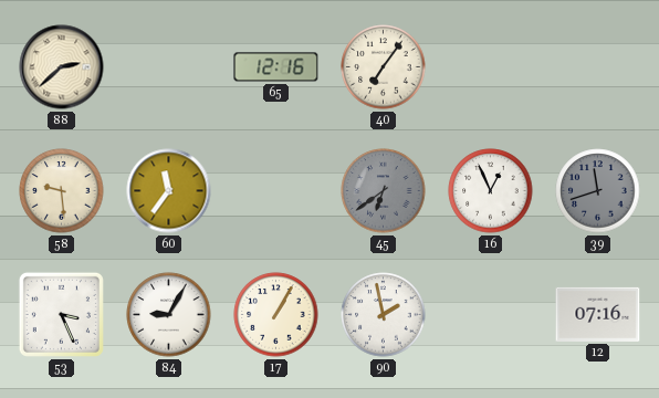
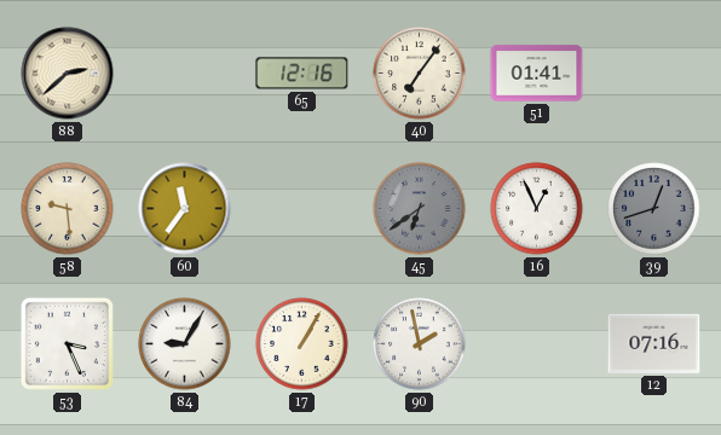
51: none -> 01:41
39: 11:42 -> 12:42
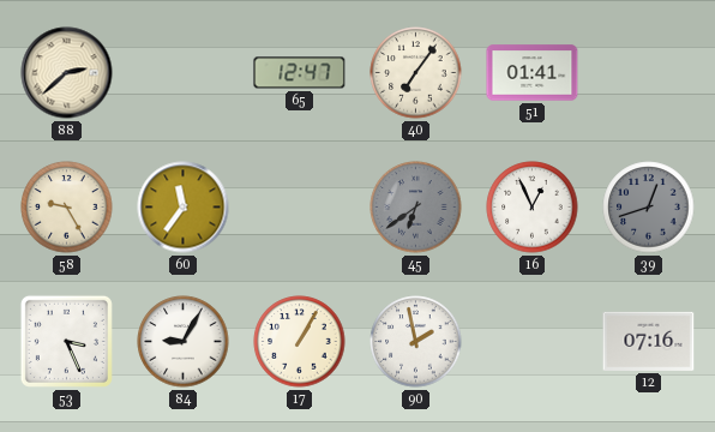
65: 12:16 -> 12:47
58: 9:29 -> 9:25
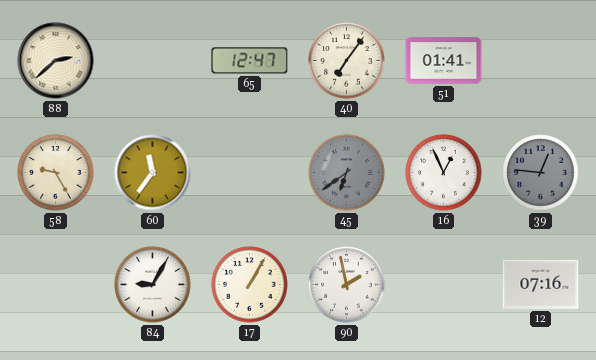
39: 12:42 -> 12:46
53: 3:26 -> none
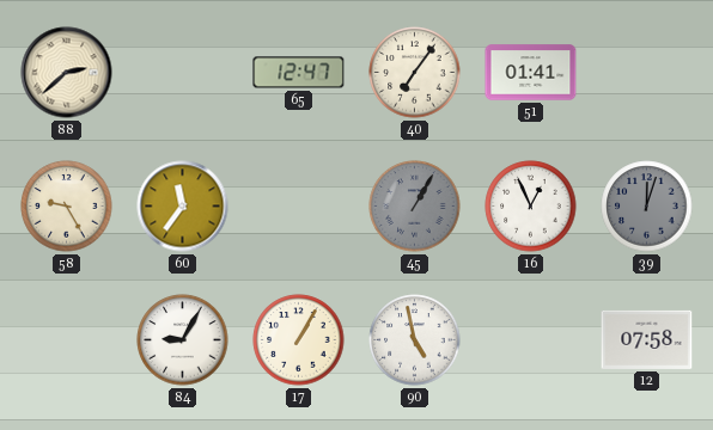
45: 6:39 -> 1:05
39: 12:46 -> 12:03
90: 1:58 -> 4:58
12: 07:16 -> 07:58
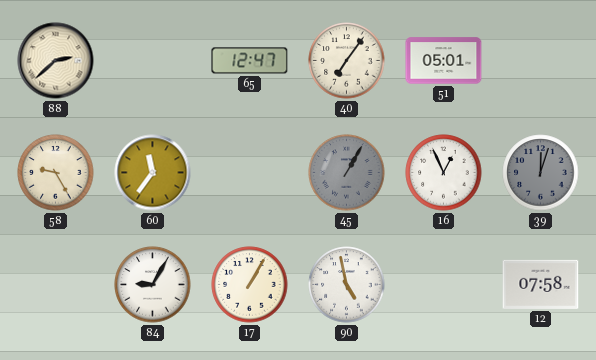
51: 01:41 -> 05:01
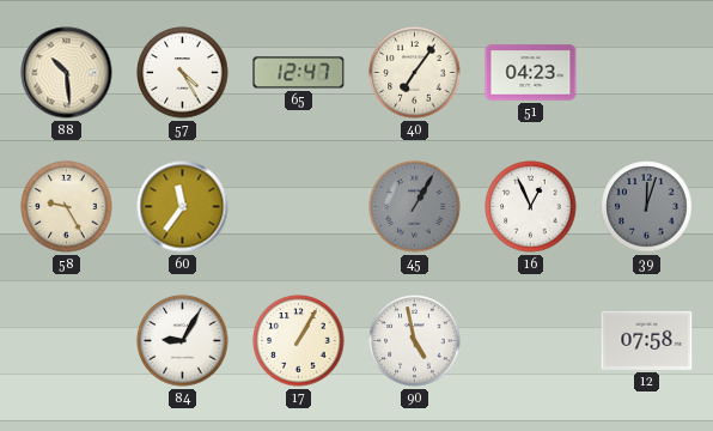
88: 2:38 -> 10:29
57: none -> 4:25
51: 05:01 -> 04:23
